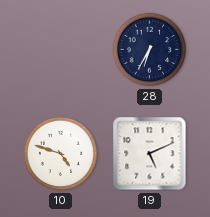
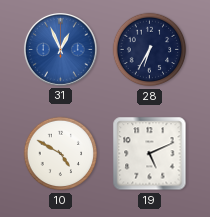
31: none -> 12:56
10: 4:48 -> 4:50
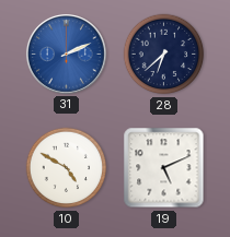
31: 12:56 -> 2:11
28: 6:35 -> 6:38
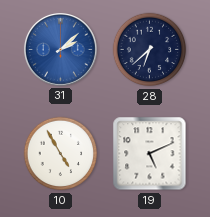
31: 2:11 -> 2:08
10: 4:50 -> 4:55
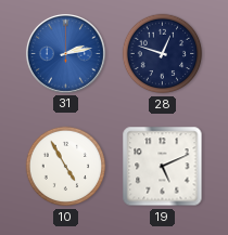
31: 2:08 -> 2:13
28: 6:38 -> 12:48
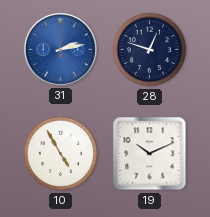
19: 5:11 -> 10:11
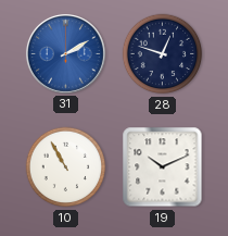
31: 2:13 -> 2:10
10: 4:55 -> 10:55
